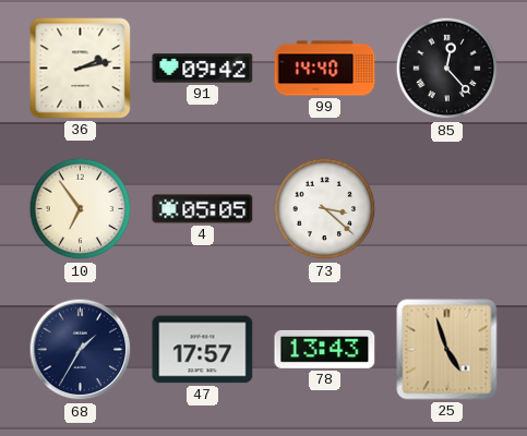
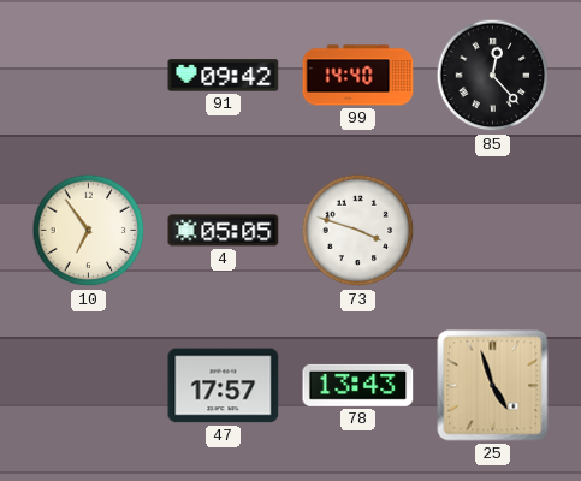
36: 2:13 -> none
73: 3:22 -> 3:48
68: 1:35 -> none
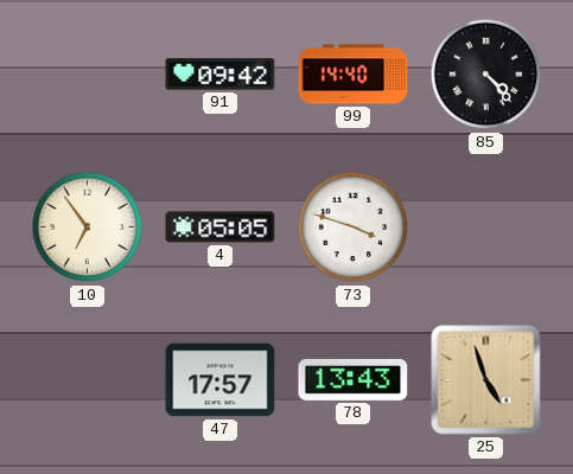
85: 12:23 -> 4:23
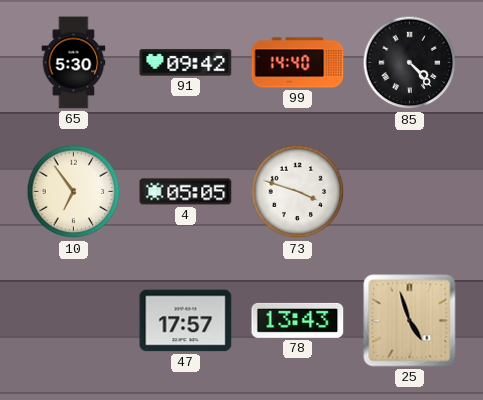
65: none -> 5:30
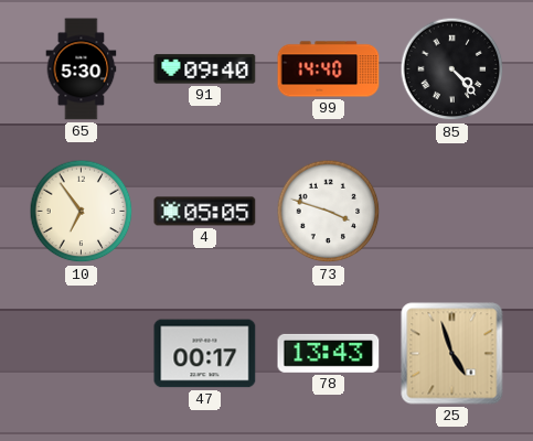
91: 09:42 -> 09:40
47: 17:57 -> 00:17
